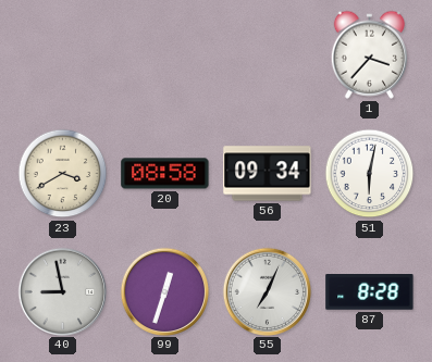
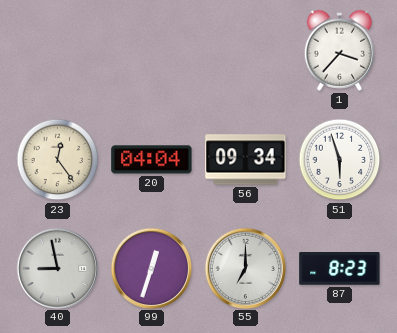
23: 3:40 -> 12:24
20: 08:58 -> 04:04
51: 6:02 -> 5:57
55: 7:04 -> 7:00
87: 8:28 -> 8:23
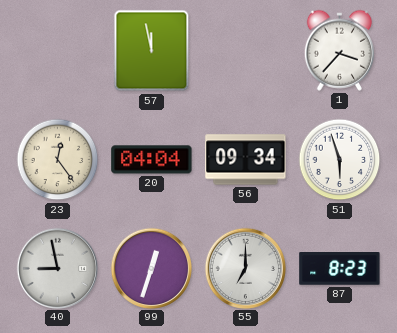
57: none -> 11:58
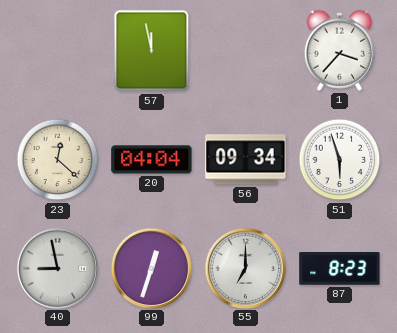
23: 12:24 -> 12:22
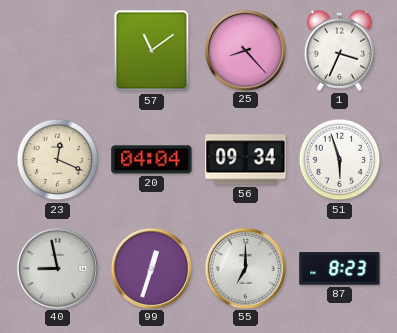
57: 11:58 -> 11:09
25: none -> 8:23
1: 3:37 -> 3:34
23: 12:22 -> 12:19
